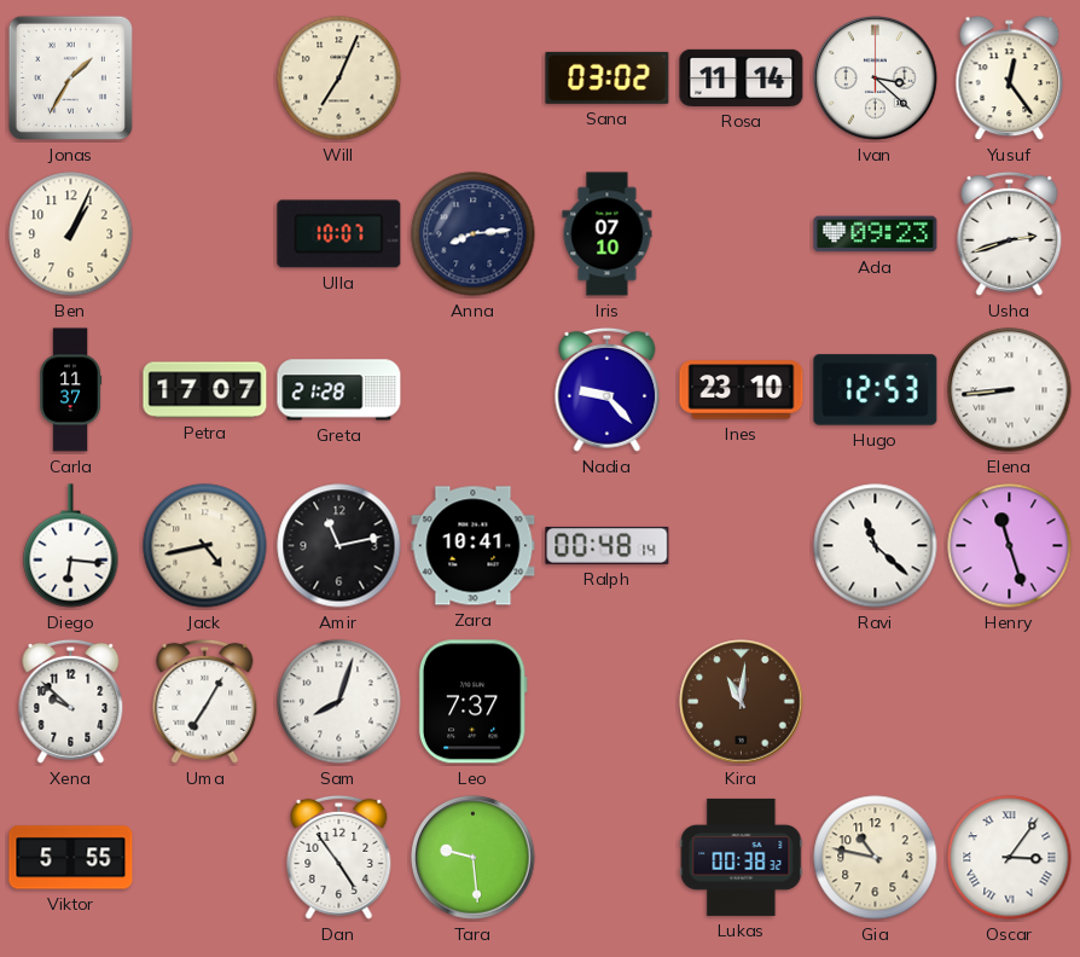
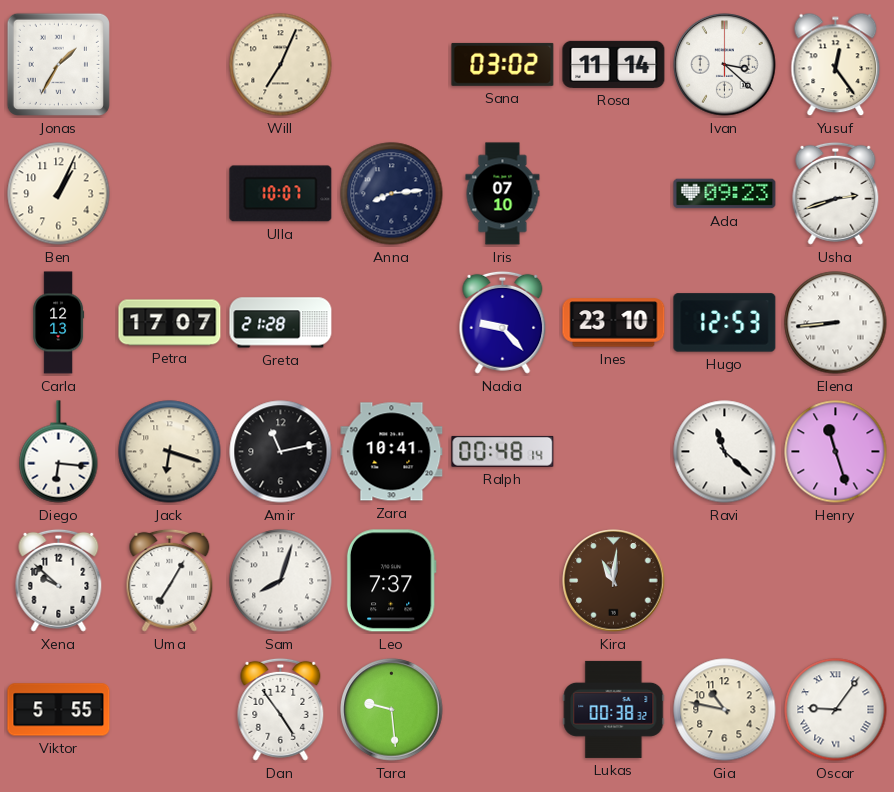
Carla: 11:37 -> 12:13
Jack: 4:43 -> 6:18
Oscar: 3:06 -> 9:06
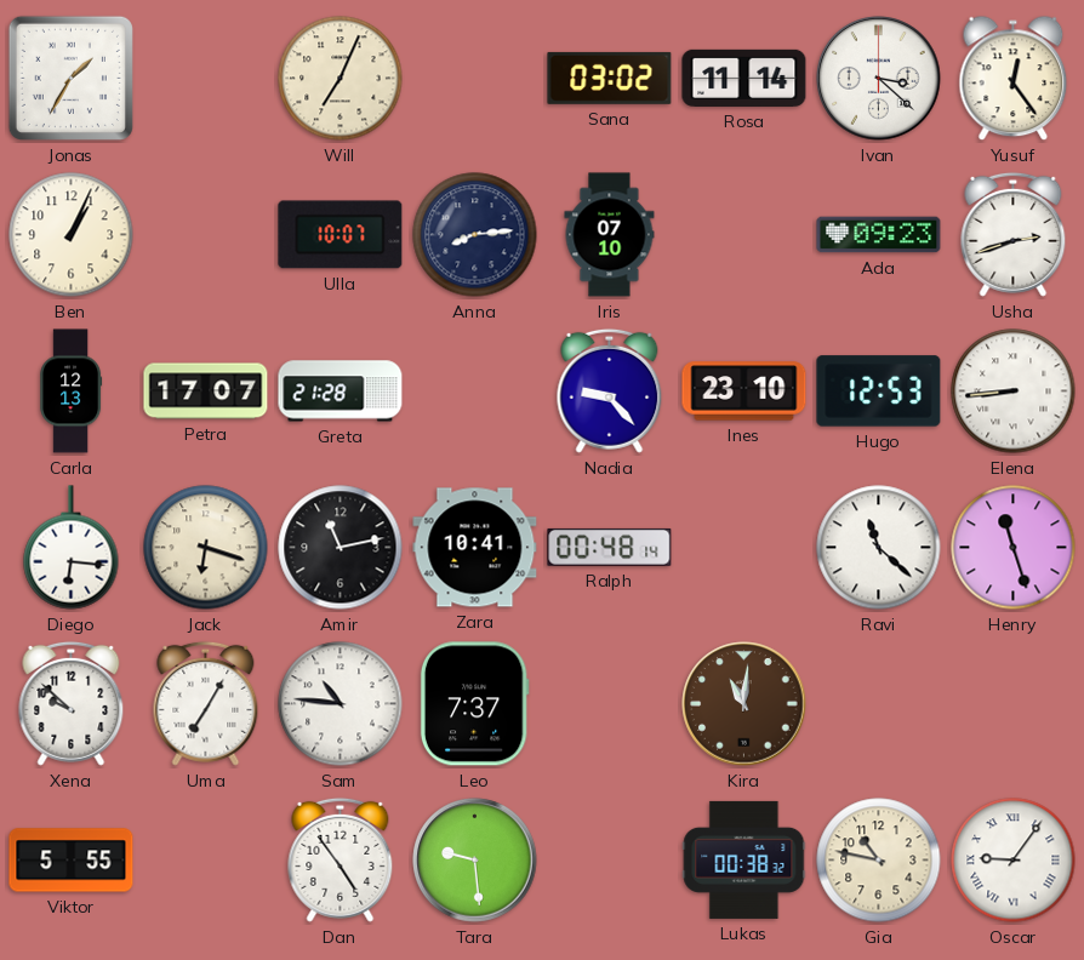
Sam: 8:03 -> 10:46
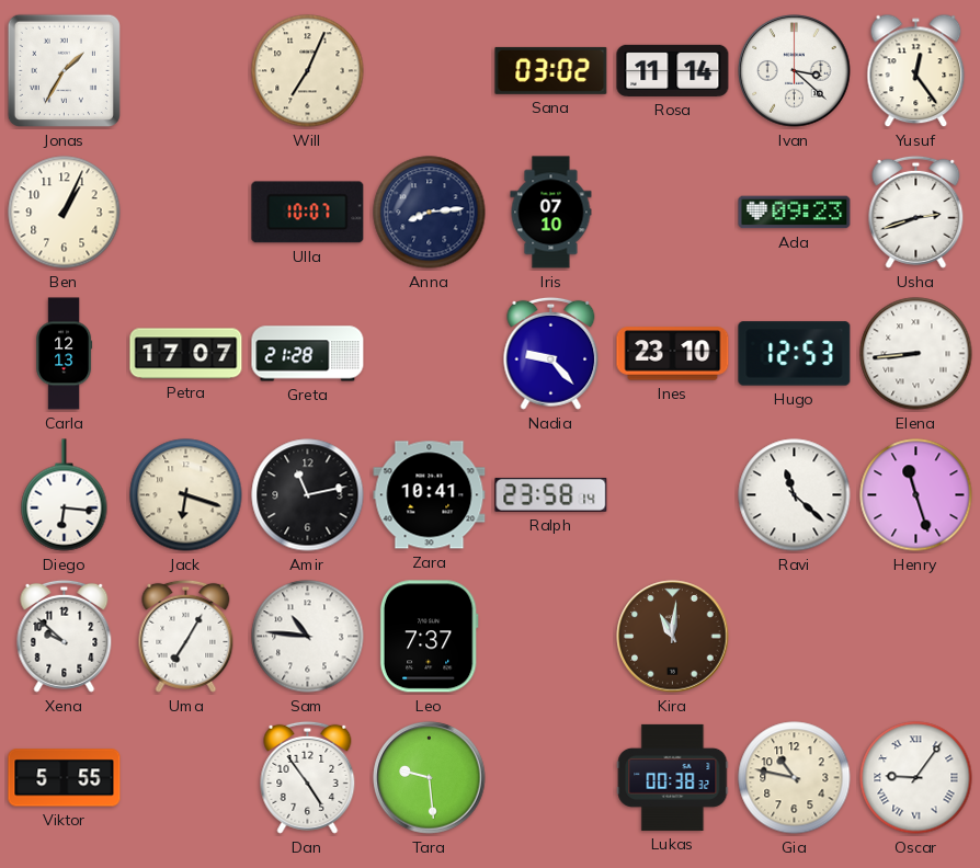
Ralph: 00:48 -> 23:58
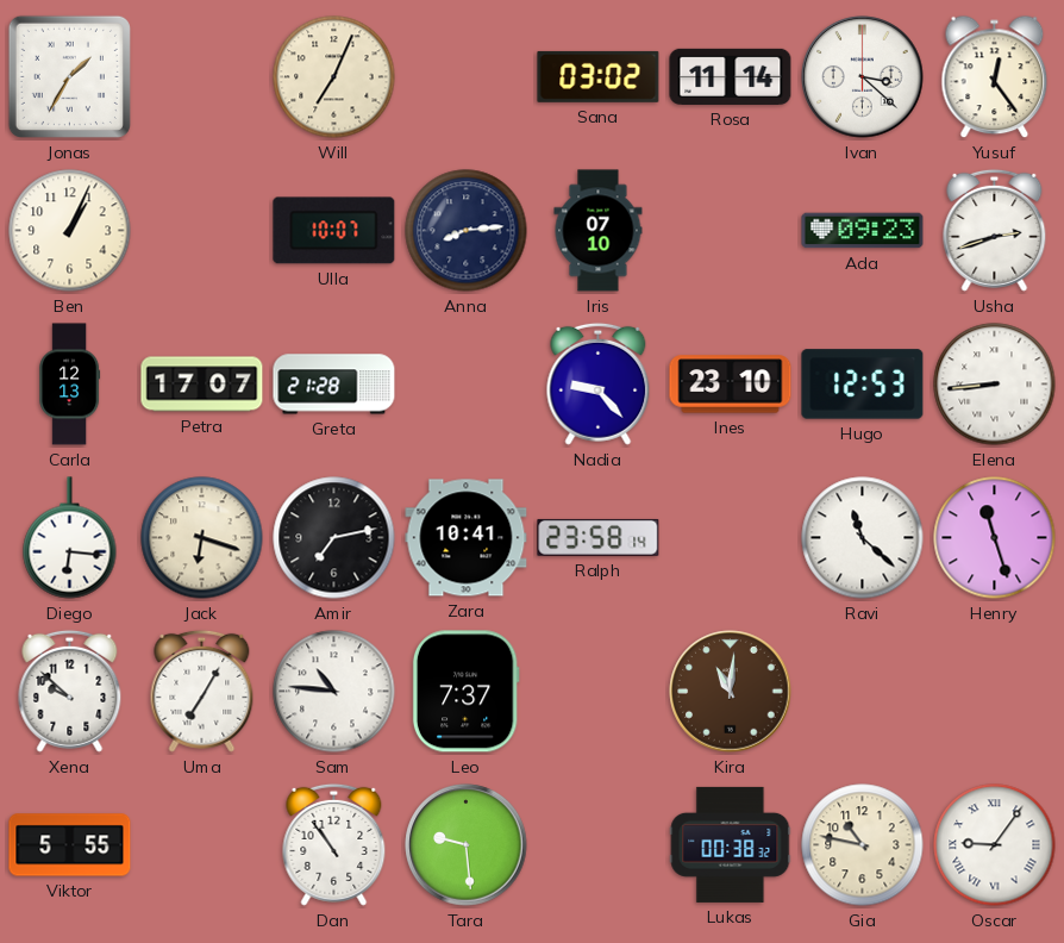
Amir: 11:13 -> 7:13
Dan: 4:54 -> 10:54
